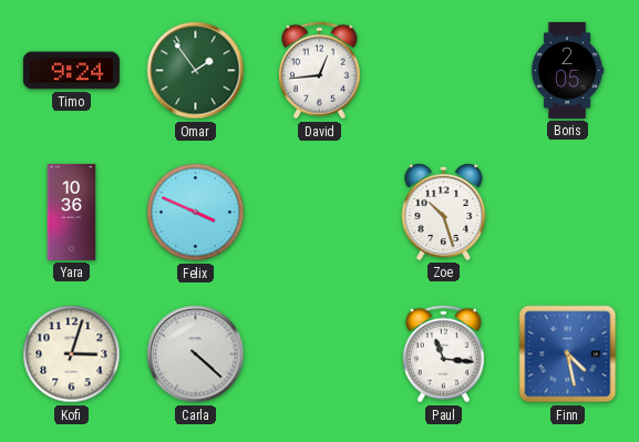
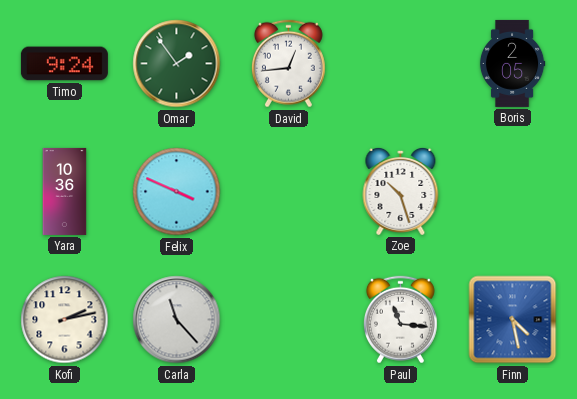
Kofi: 3:03 -> 2:13
Carla: 4:22 -> 11:23
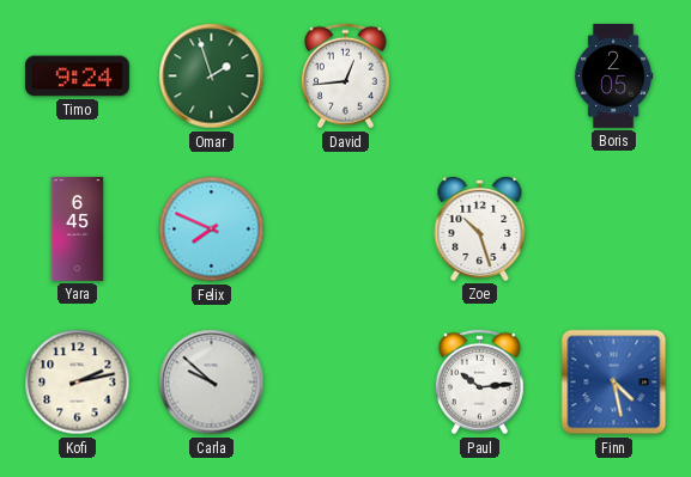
Omar: 1:54 -> 1:57
Yara: 10:36 -> 6:45
Felix: 3:49 -> 7:49
Carla: 11:23 -> 9:52
Paul: 11:16 -> 10:14
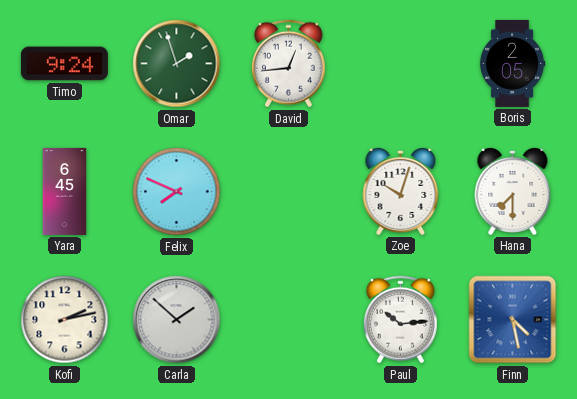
Zoe: 10:27 -> 10:03
Hana: none -> 7:30
Carla: 9:52 -> 1:52
